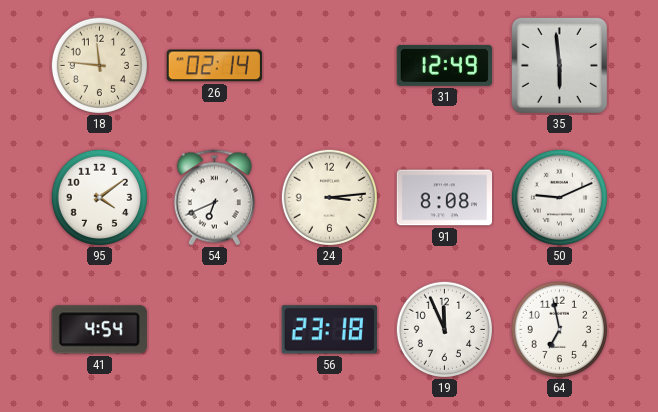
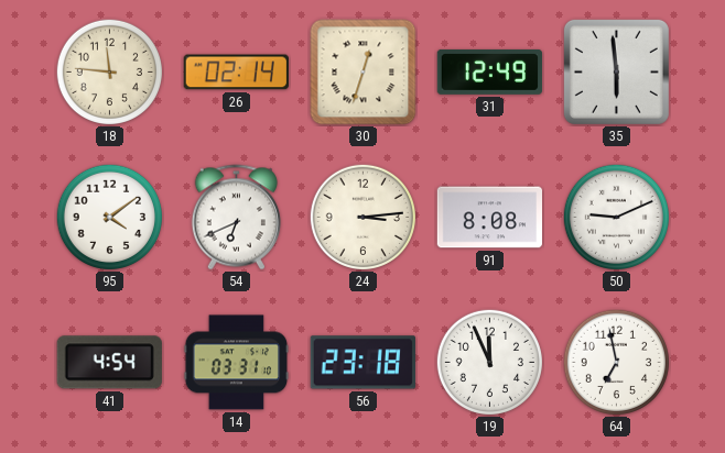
30: none -> 12:33
14: none -> 03:31
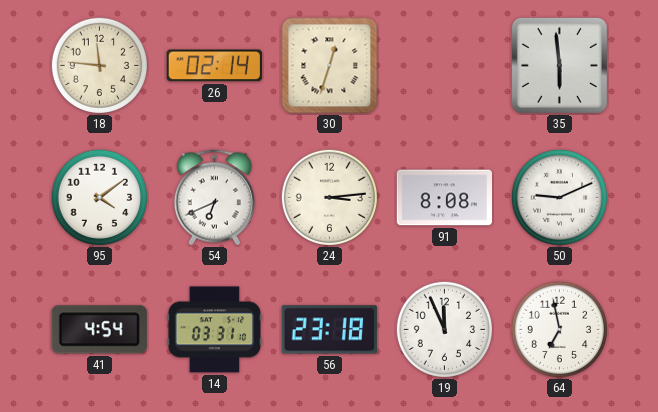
31: 12:49 -> none
